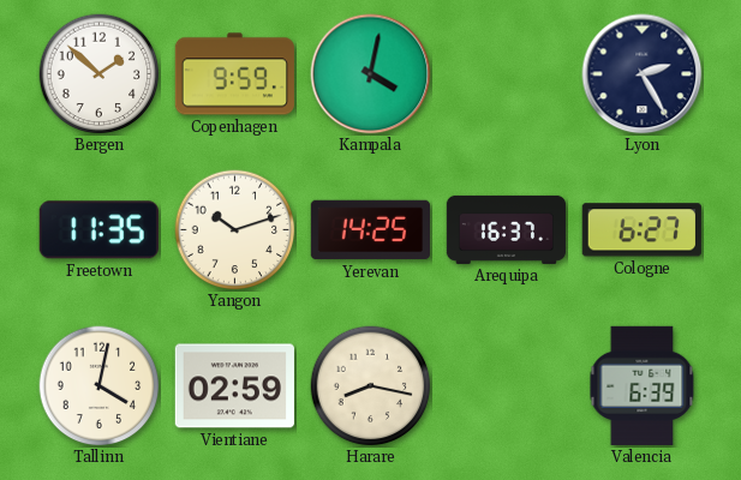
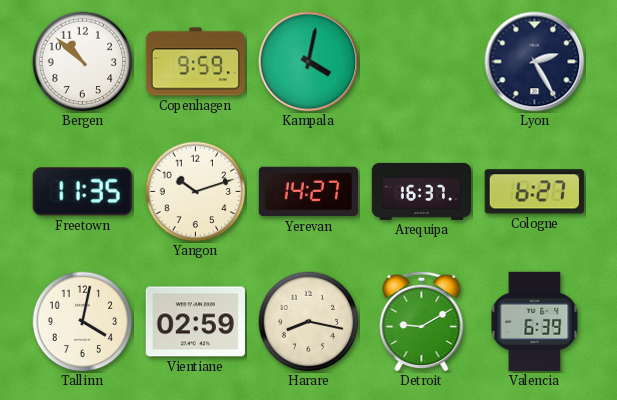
Bergen: 1:52 -> 10:52
Yerevan: 14:25 -> 14:27
Detroit: none -> 9:10
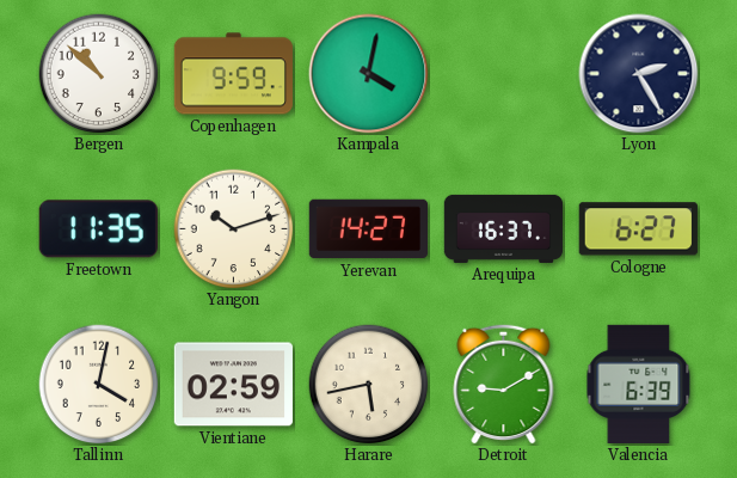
Harare: 8:17 -> 5:43
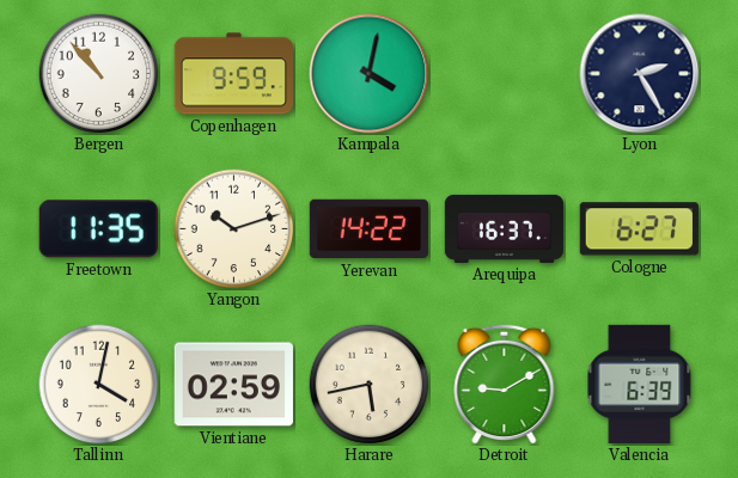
Bergen: 10:52 -> 10:53
Yerevan: 14:27 -> 14:22
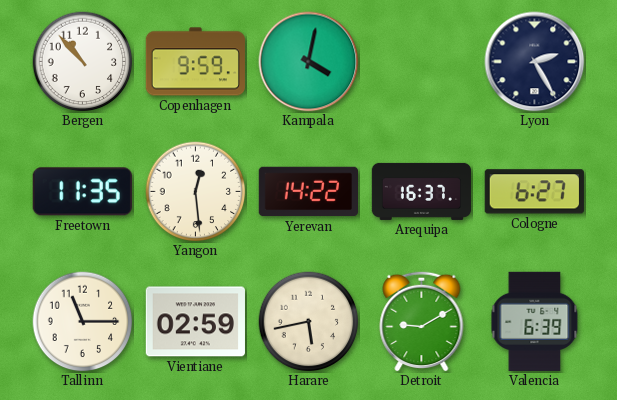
Yangon: 10:12 -> 12:29
Tallinn: 4:02 -> 11:15
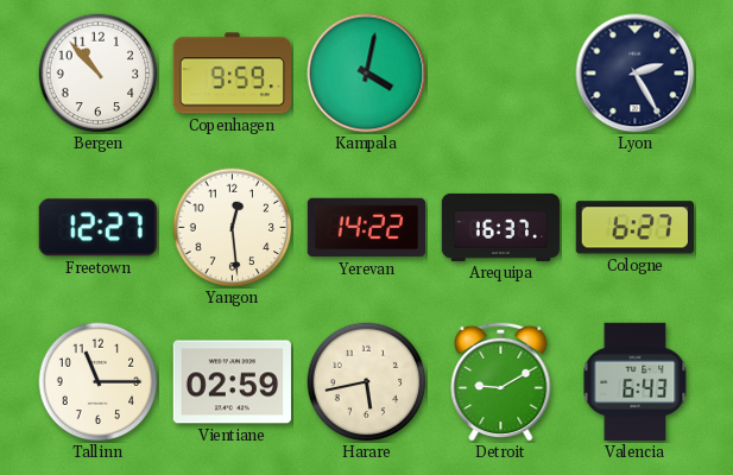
Freetown: 11:35 -> 12:27
Valencia: 6:39 -> 6:43
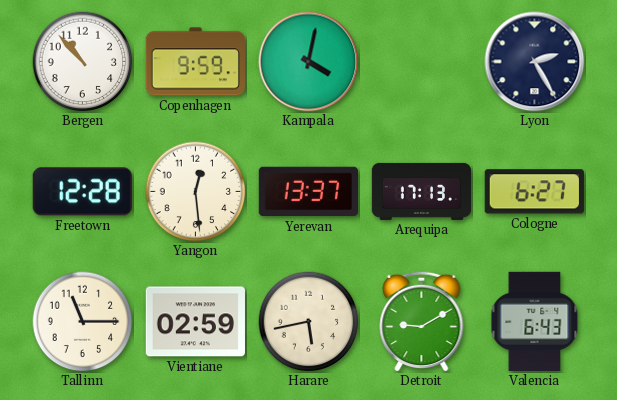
Freetown: 12:27 -> 12:28
Yerevan: 14:22 -> 13:37
Arequipa: 16:37 -> 17:13
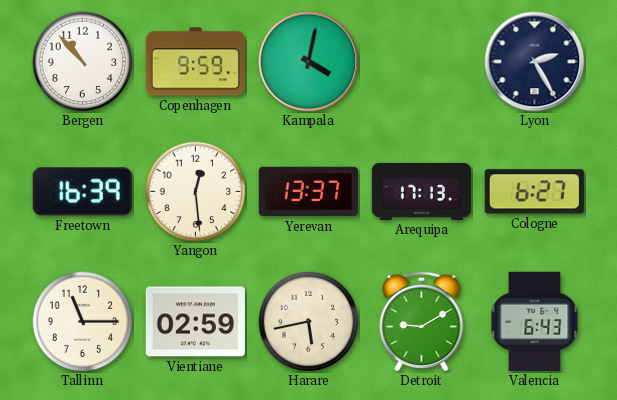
Freetown: 12:28 -> 16:39
